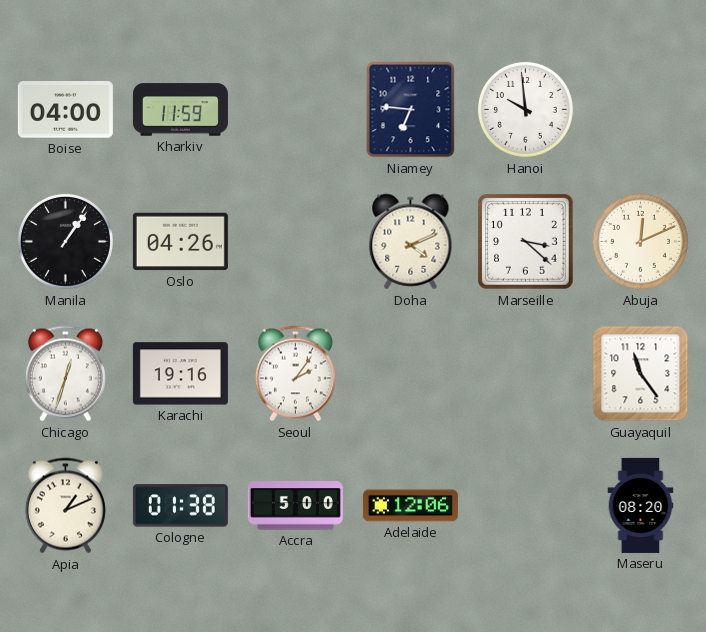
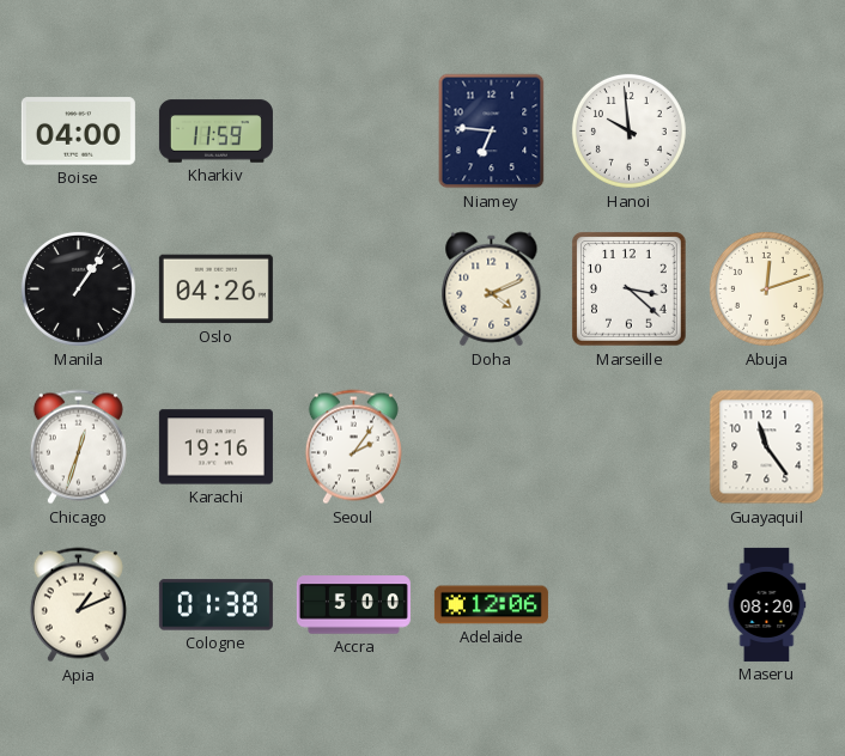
Abuja: 12:11 -> 12:12
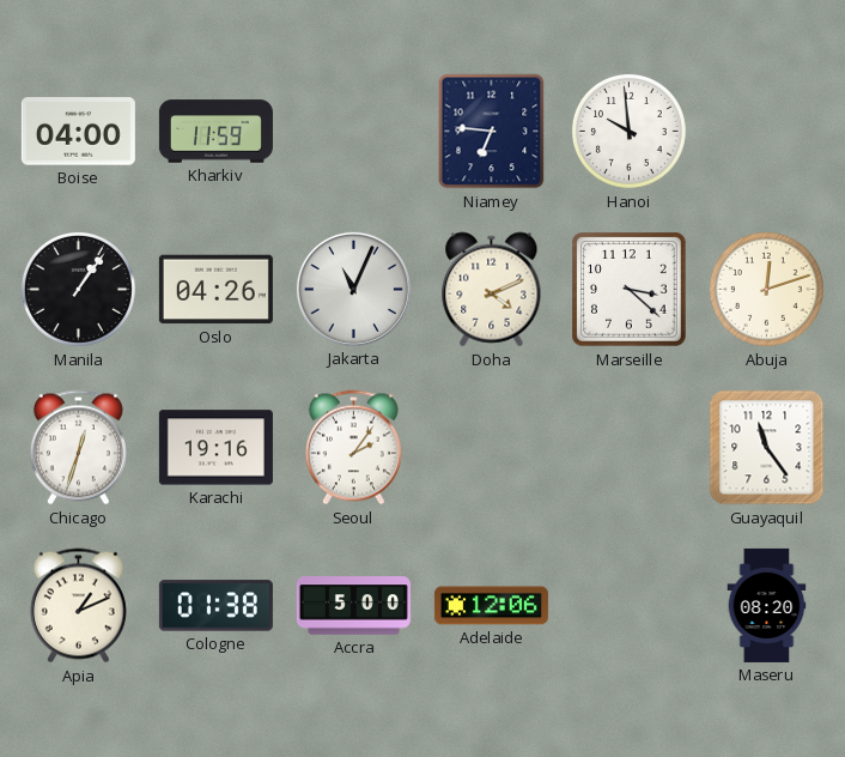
Jakarta: none -> 11:04
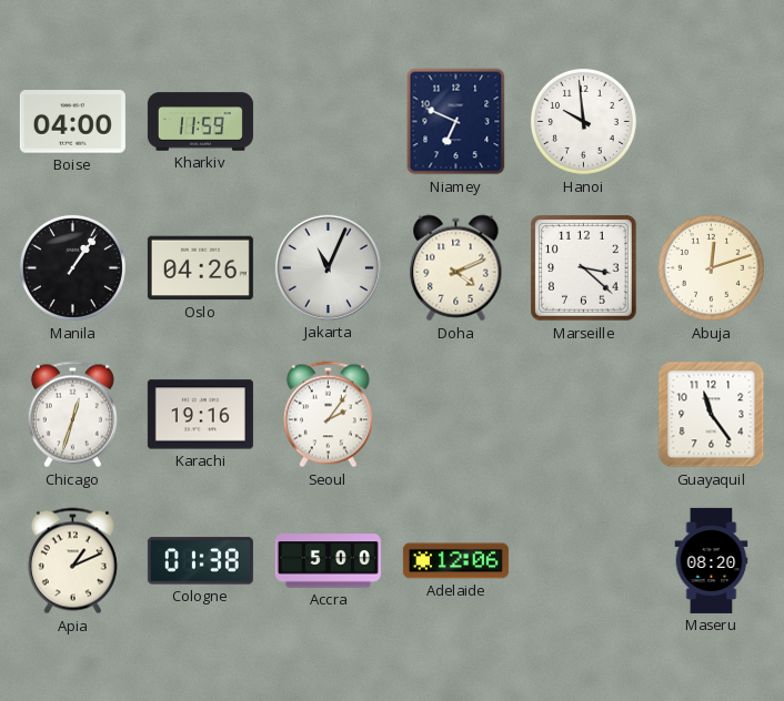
Niamey: 6:46 -> 6:49
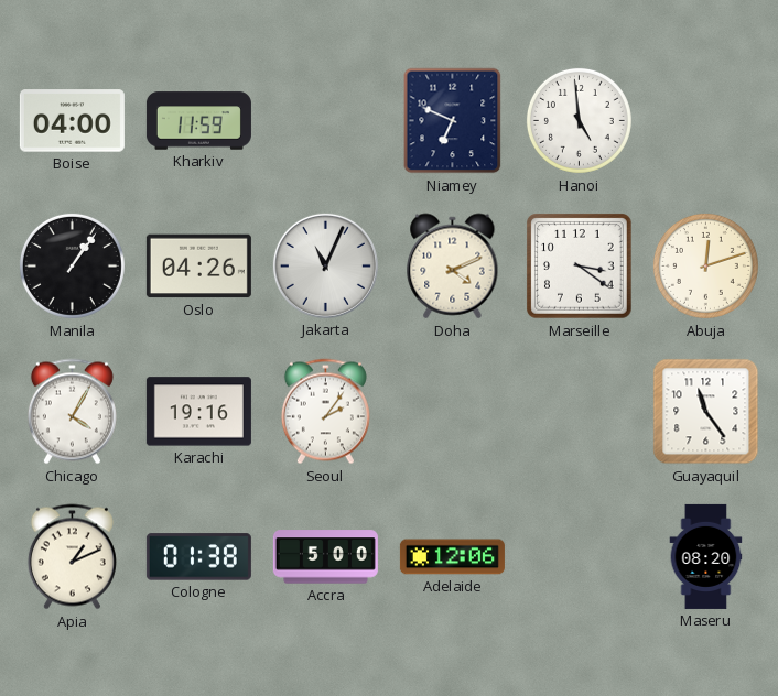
Hanoi: 9:59 -> 4:59
Marseille: 3:22 -> 3:21
Chicago: 12:33 -> 4:05
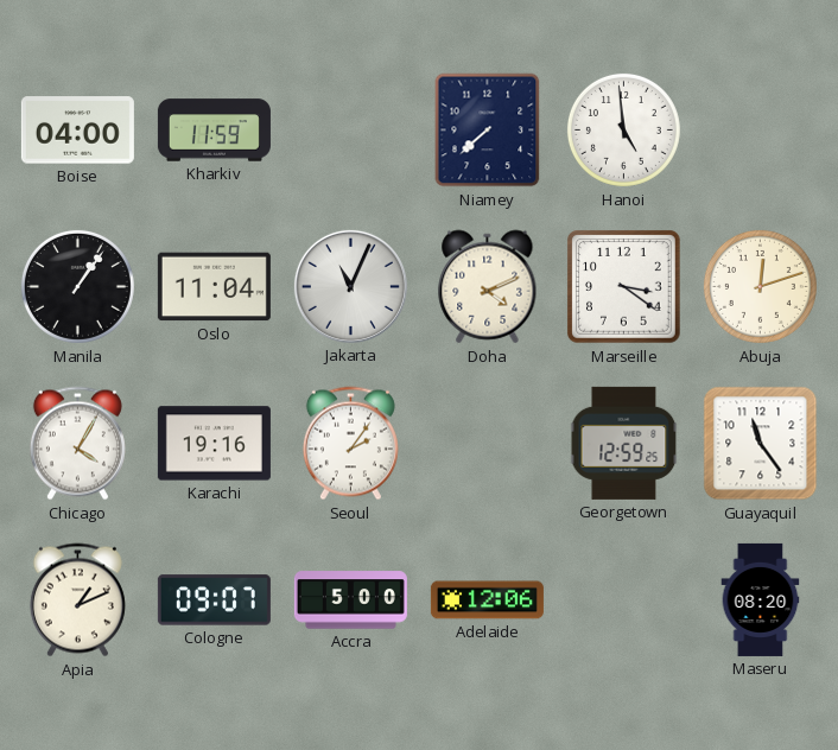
Niamey: 6:49 -> 7:38
Oslo: 04:26 -> 11:04
Georgetown: none -> 12:59
Cologne: 01:38 -> 09:07
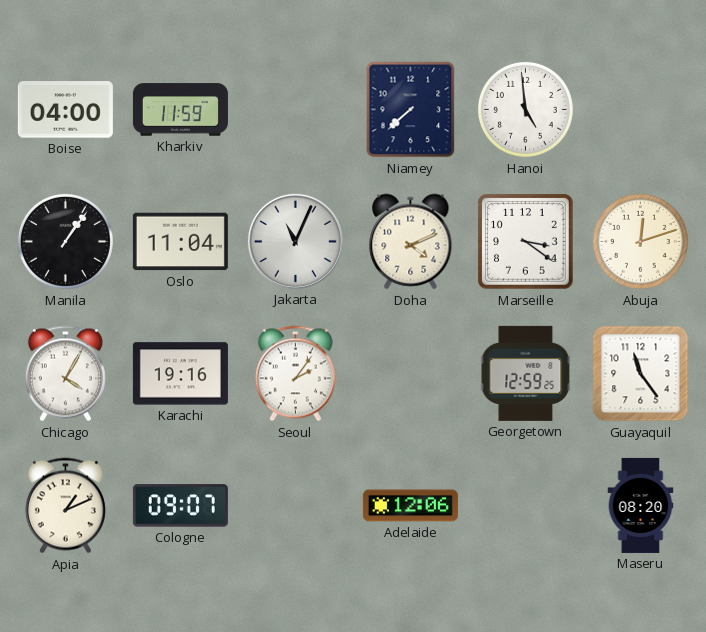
Accra: 5:00 -> none
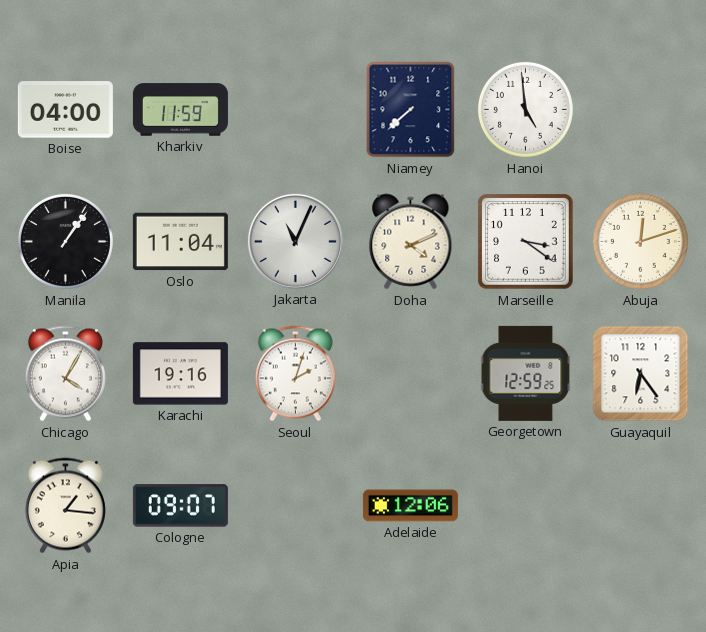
Seoul: 2:06 -> 2:03
Guayaquil: 11:24 -> 6:24
Apia: 1:11 -> 1:16
Maseru: 08:20 -> none
